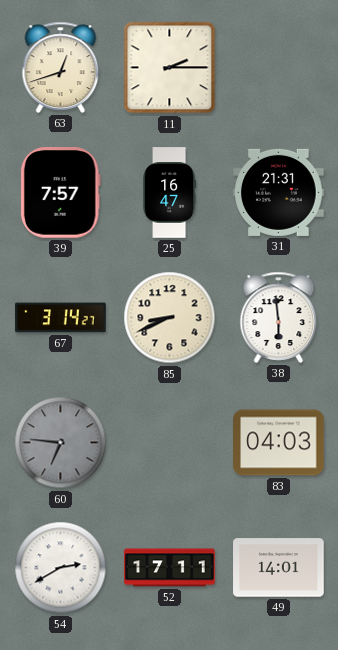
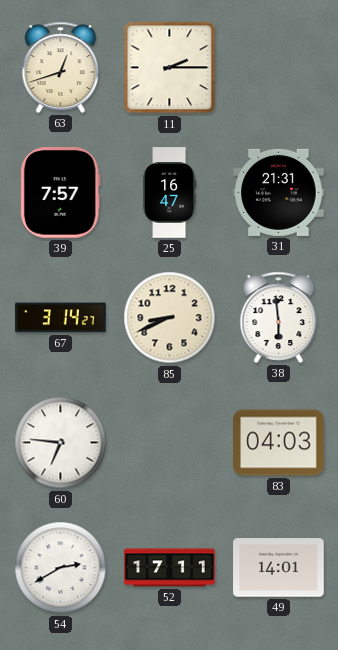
60 dial: grey -> white
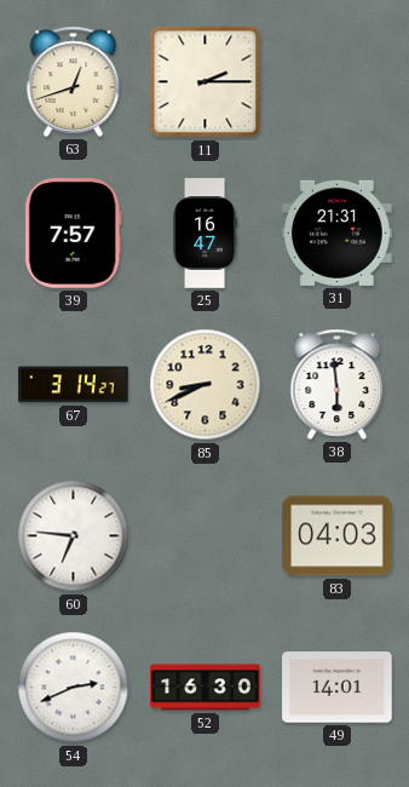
54: 2:40 -> 2:41
52: 17:11 -> 16:30
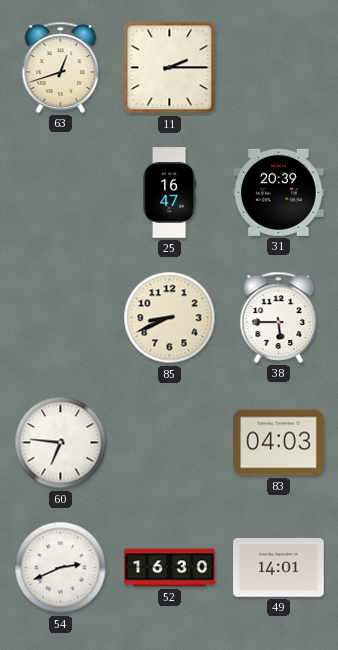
39: 7:57 -> none
31: 21:31 -> 20:39
67: 3:14 -> none
38: 5:59 -> 5:45
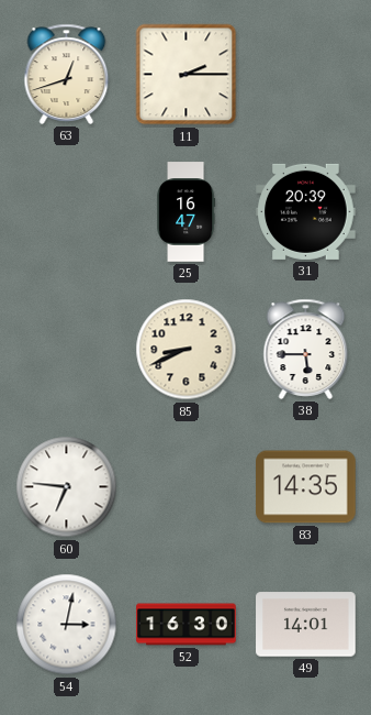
83: 04:03 -> 14:35
54: 2:41 -> 3:02
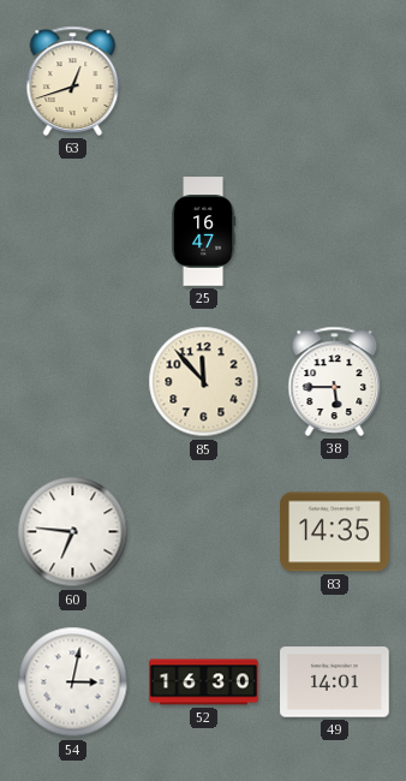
11: 2:15 -> none
31: 20:39 -> none
85: 8:41 -> 11:53
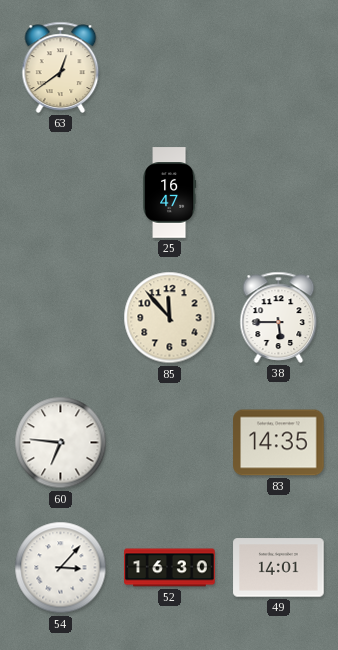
63: 12:42 -> 12:39
54: 3:02 -> 3:07
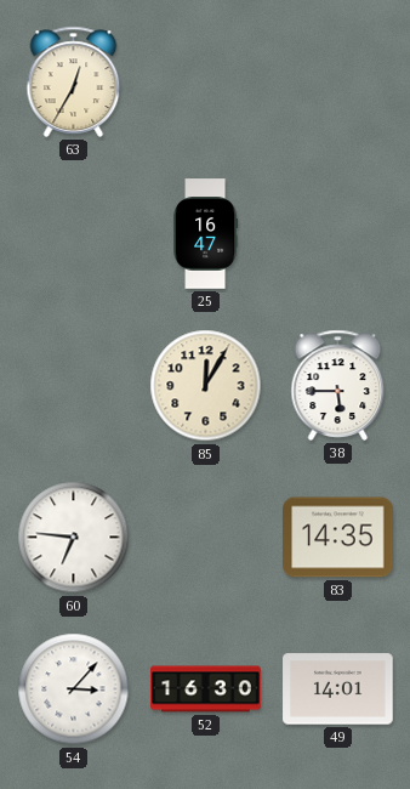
63: 12:39 -> 12:35
85: 11:53 -> 12:05
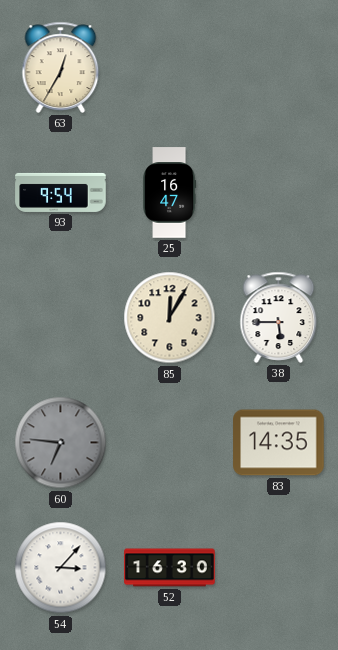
93: none -> 9:54
60 dial: white -> grey
49: 14:01 -> none
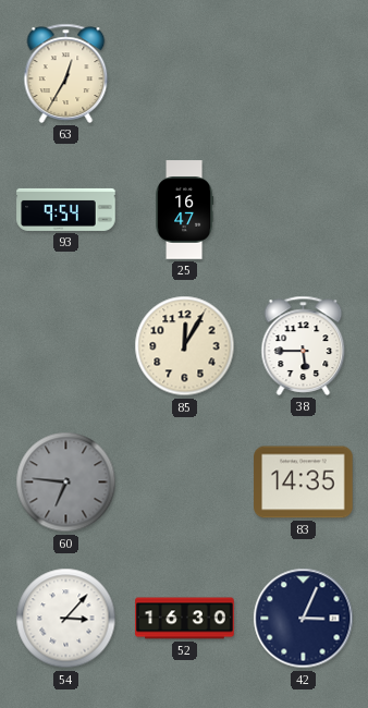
42: none -> 3:04
